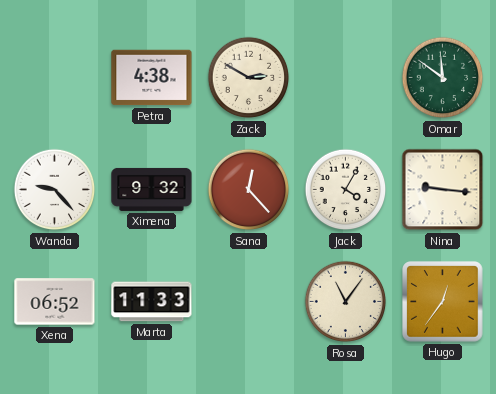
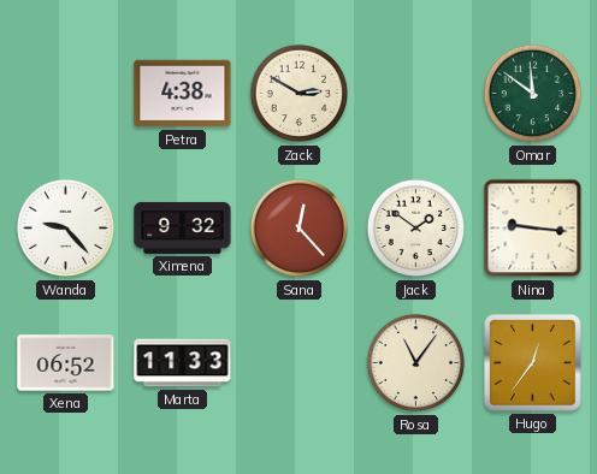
Jack: 4:05 -> 1:51
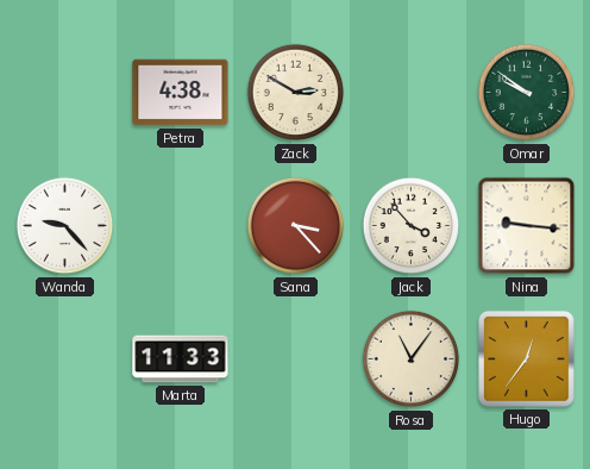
Omar: 11:51 -> 9:51
Ximena: 9:32 -> none
Sana: 12:23 -> 3:23
Jack: 1:51 -> 3:53
Xena: 06:52 -> none
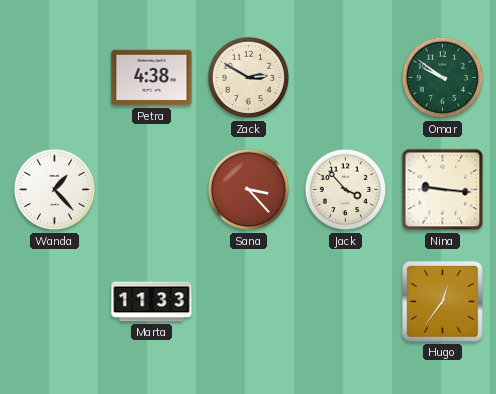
Wanda: 9:23 -> 1:23
Rosa: 11:06 -> none
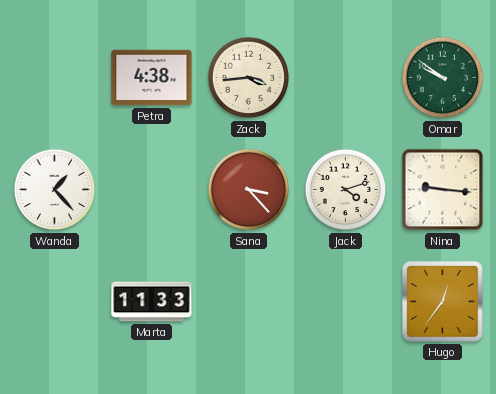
Zack: 2:50 -> 3:44
Jack: 3:53 -> 4:12
